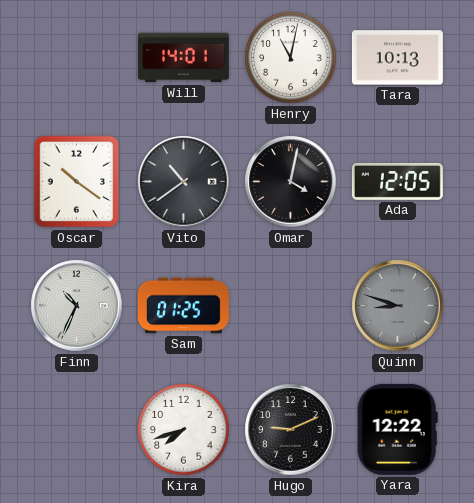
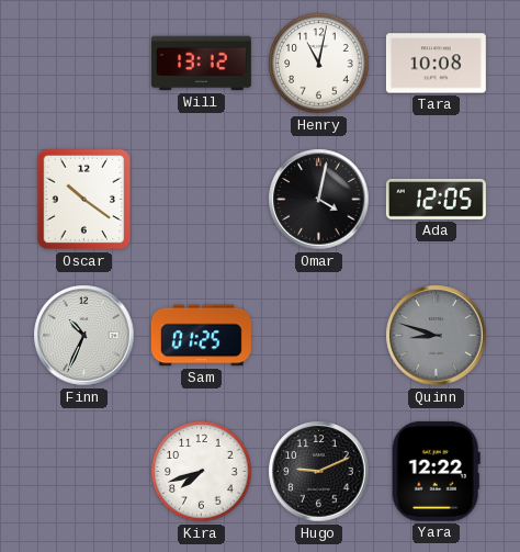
Will: 14:01 -> 13:12
Tara: 10:13 -> 10:08
Vito: 10:39 -> none
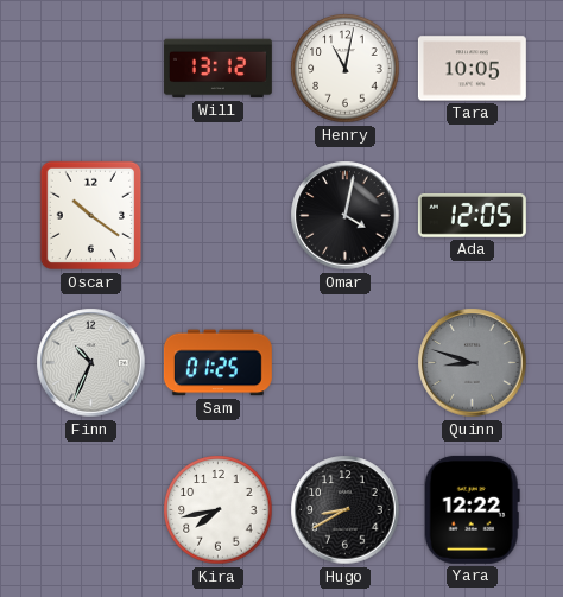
Tara: 10:08 -> 10:05
Kira: 7:42 -> 7:43
Hugo: 9:11 -> 8:40
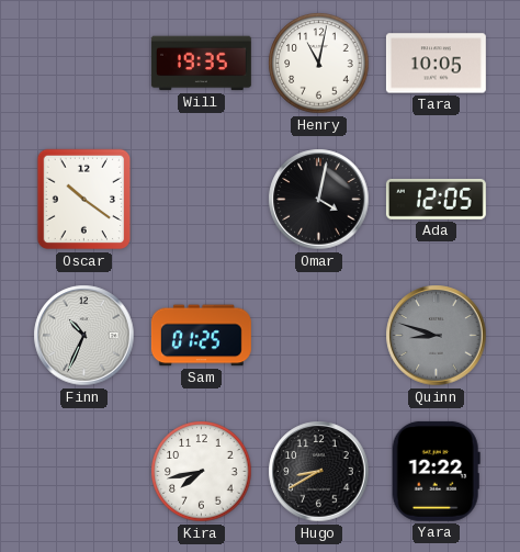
Will: 13:12 -> 19:35
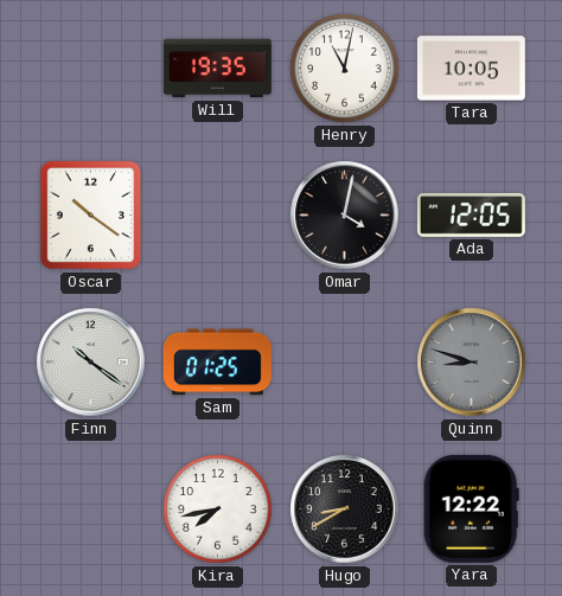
Finn: 10:34 -> 10:21
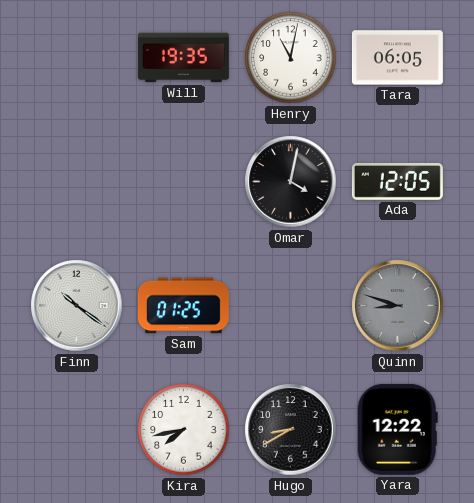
Tara: 10:05 -> 06:05
Oscar: 10:21 -> none
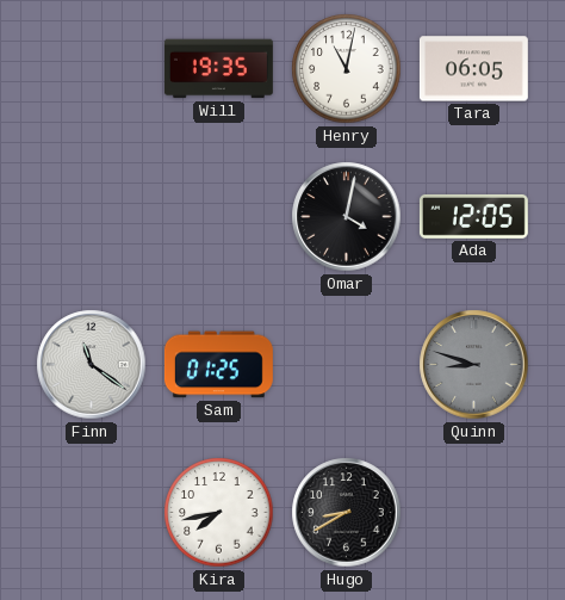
Finn: 10:21 -> 11:21
Yara: 12:22 -> none
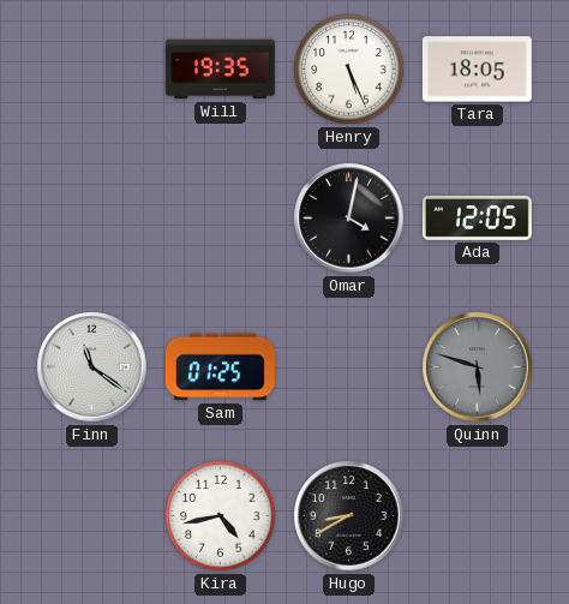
Henry: 11:02 -> 5:26
Tara: 06:05 -> 18:05
Quinn: 8:48 -> 5:48
Kira: 7:43 -> 4:43
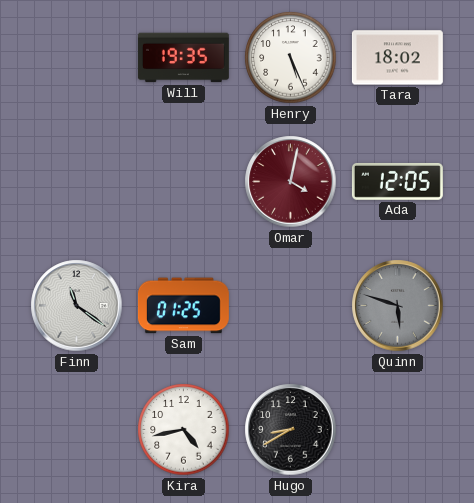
Tara: 18:05 -> 18:02
Omar dial: black -> burgundy
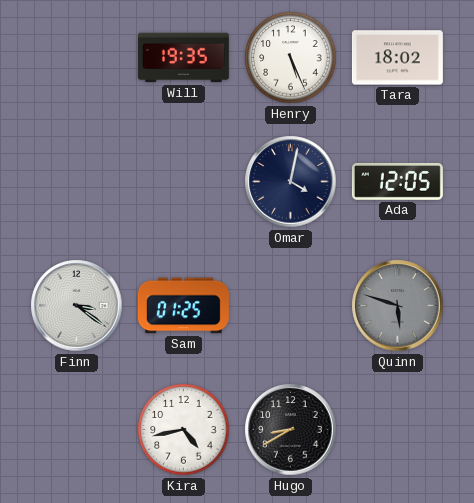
Omar dial: burgundy -> navy
Finn: 11:21 -> 3:21
